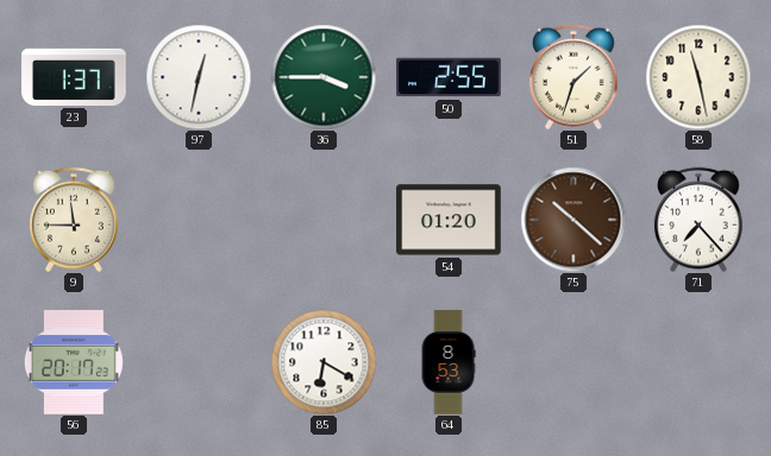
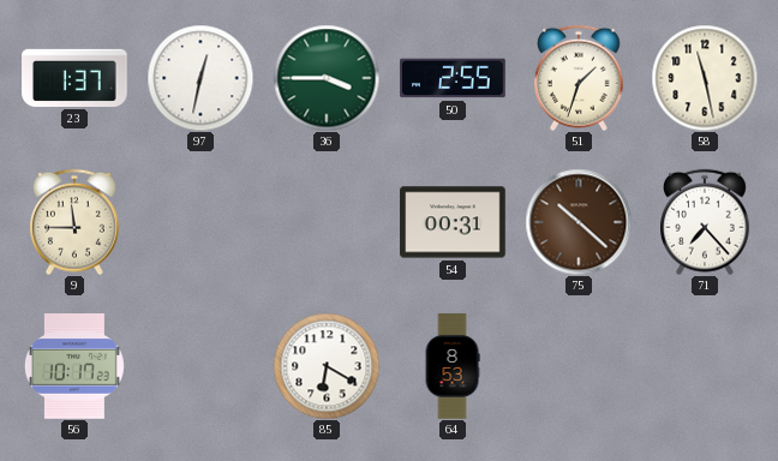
54: 01:20 -> 00:31
56: 20:17 -> 10:17
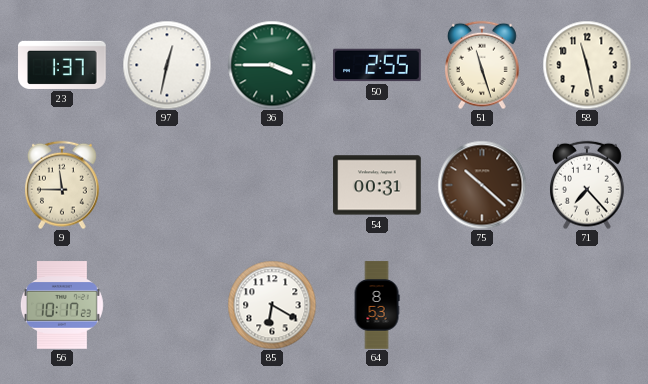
51: 1:33 -> 11:27
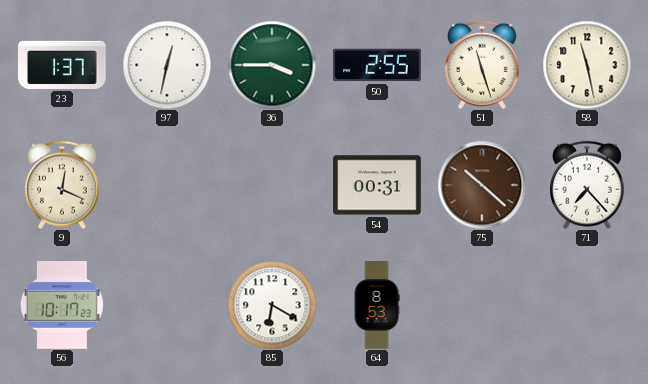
9: 11:45 -> 12:19
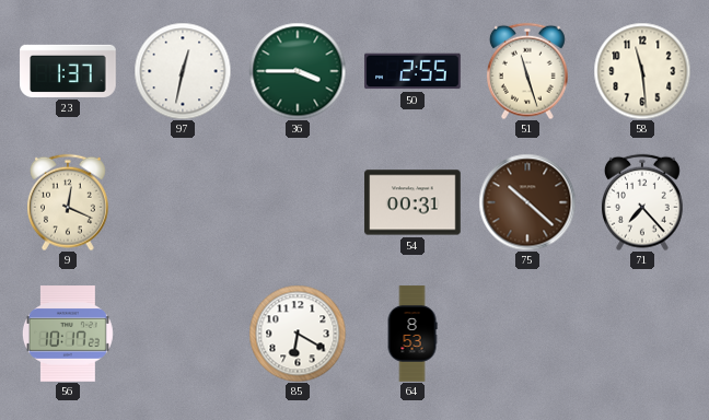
58: 11:28 -> 11:29
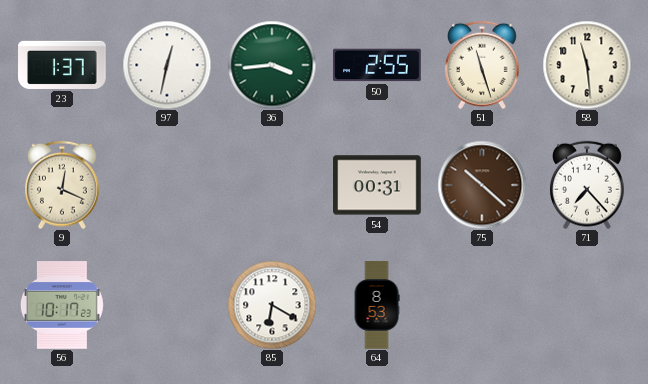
36: 3:45 -> 3:44
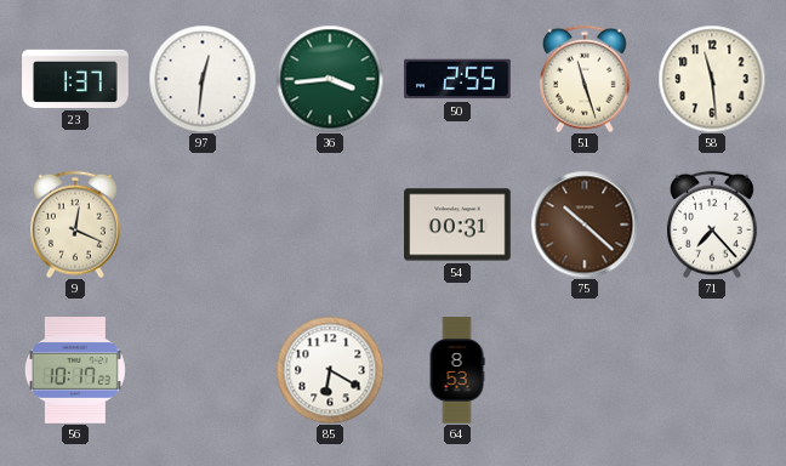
97: 12:32 -> 12:31
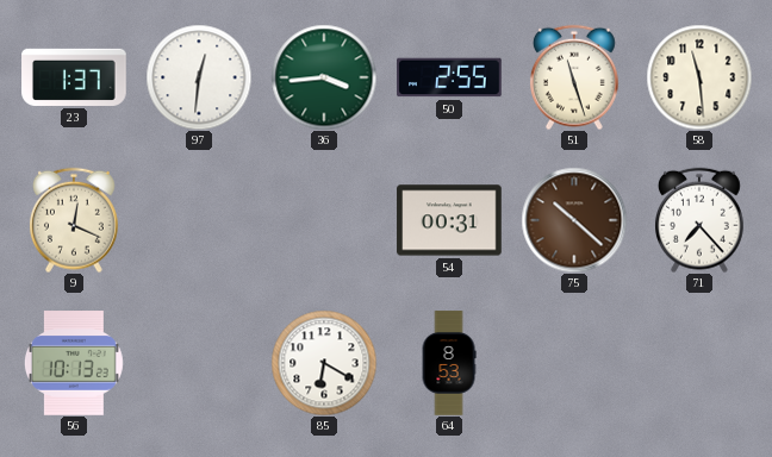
56: 10:17 -> 10:13
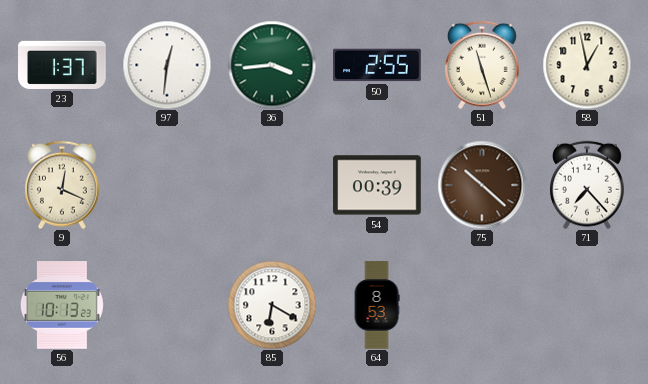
58: 11:29 -> 12:58
54: 00:31 -> 00:39
